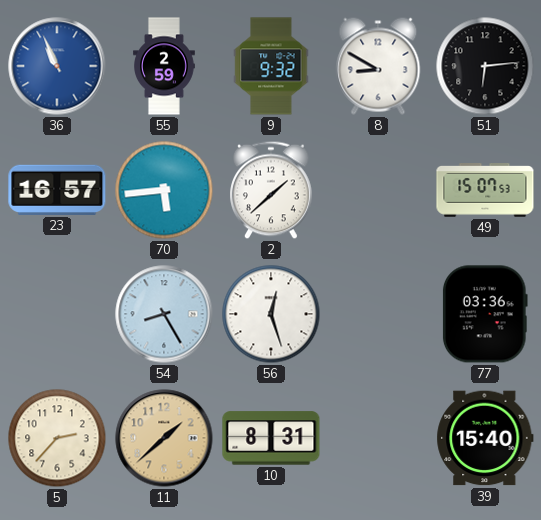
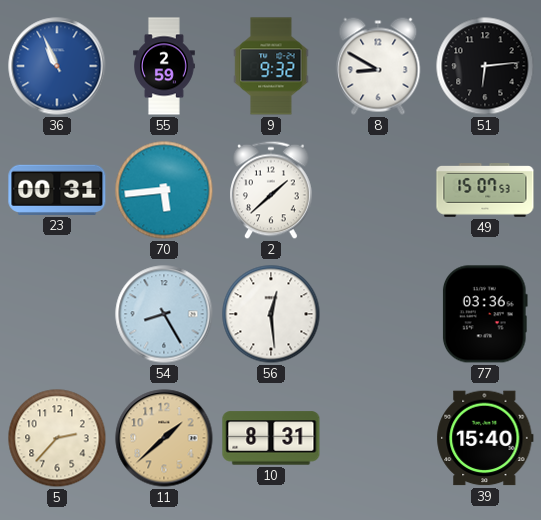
23: 16:57 -> 00:31
56: 12:27 -> 12:29
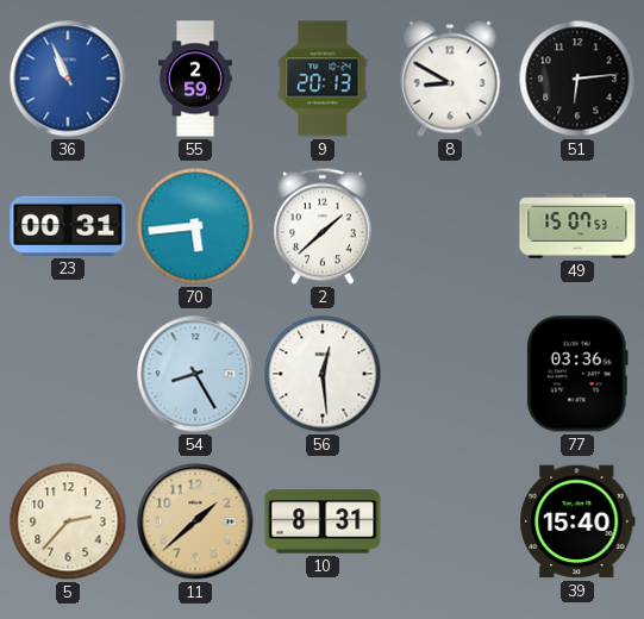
9: 9:32 -> 20:13
